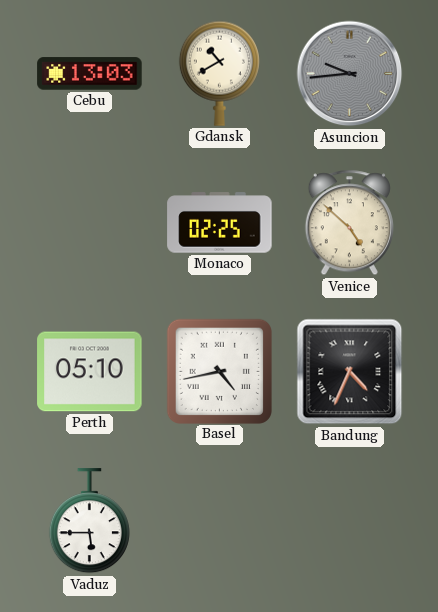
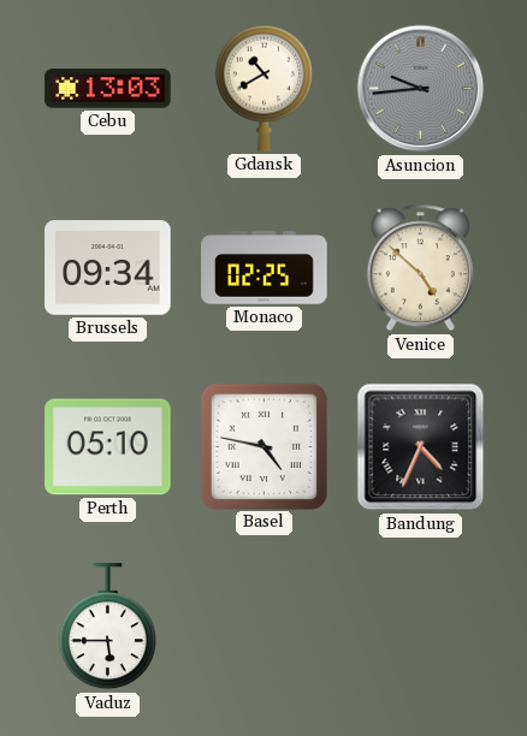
Brussels: none -> 09:34
Basel: 4:43 -> 4:47
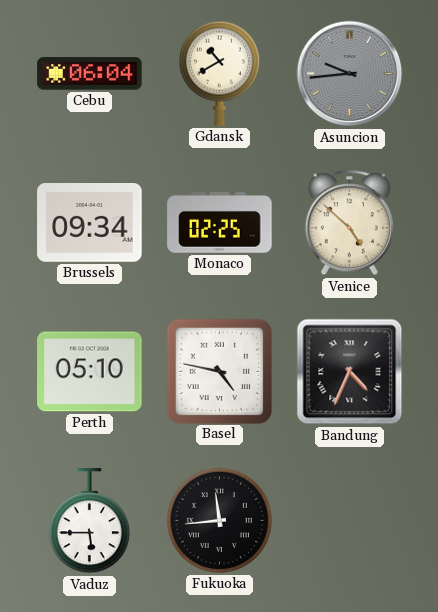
Cebu: 13:03 -> 06:04
Fukuoka: none -> 11:44
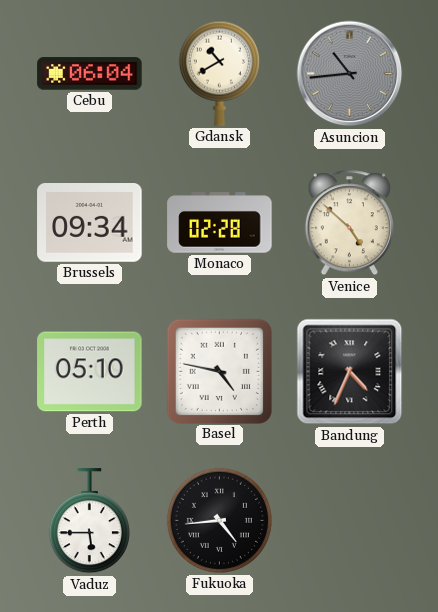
Asuncion: 9:44 -> 10:44
Monaco: 02:25 -> 02:28
Fukuoka: 11:44 -> 4:44
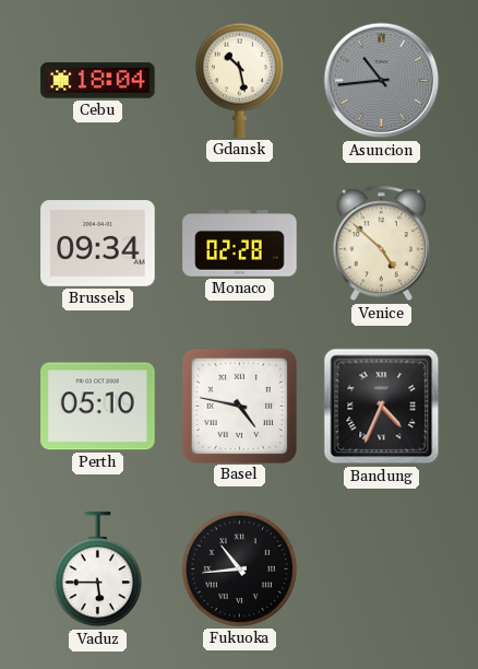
Cebu: 06:04 -> 18:04
Gdansk: 10:40 -> 10:28
Fukuoka: 4:44 -> 10:44
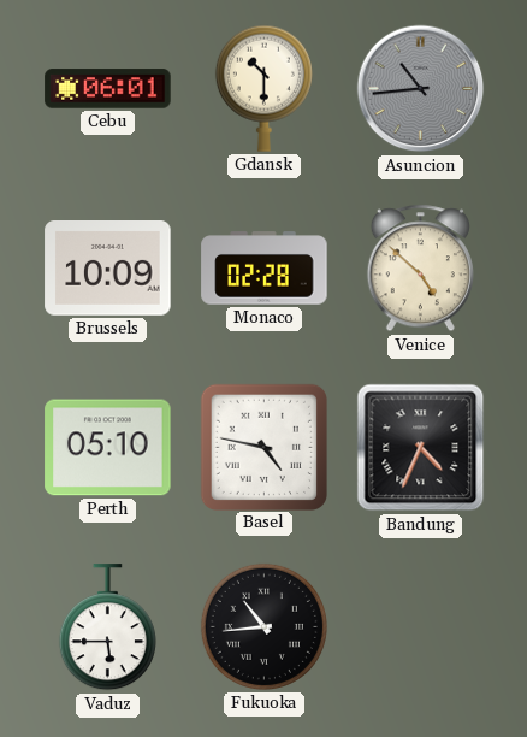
Cebu: 18:04 -> 06:01
Gdansk: 10:28 -> 10:30
Brussels: 09:34 -> 10:09
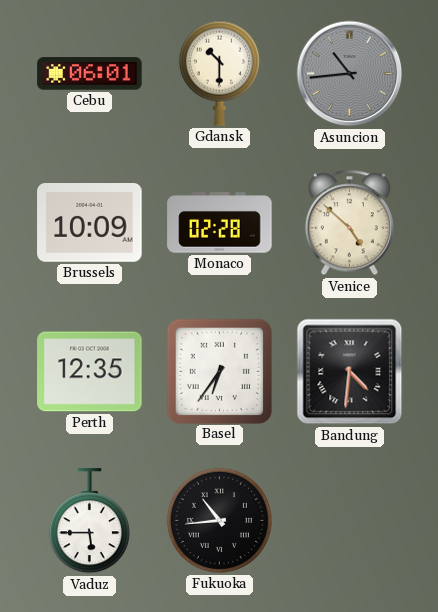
Perth: 05:10 -> 12:35
Basel: 4:47 -> 6:36
Bandung: 4:34 -> 4:31
